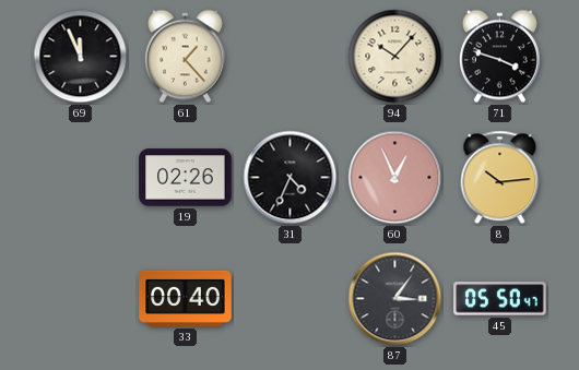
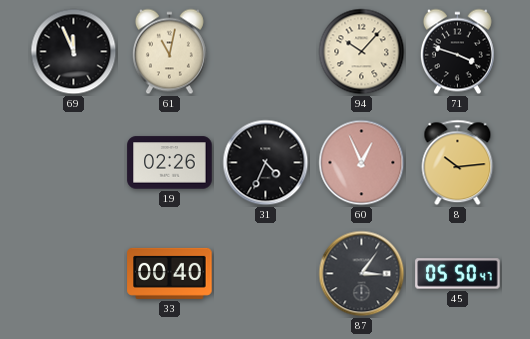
61: 1:23 -> 11:02
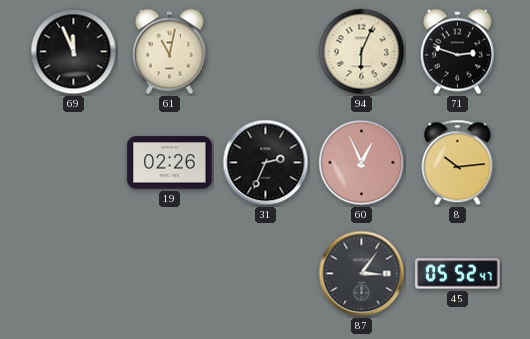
94: 10:07 -> 6:04
71: 3:48 -> 2:48
31: 4:34 -> 2:34
33: 00:40 -> none
45: 05:50 -> 05:52
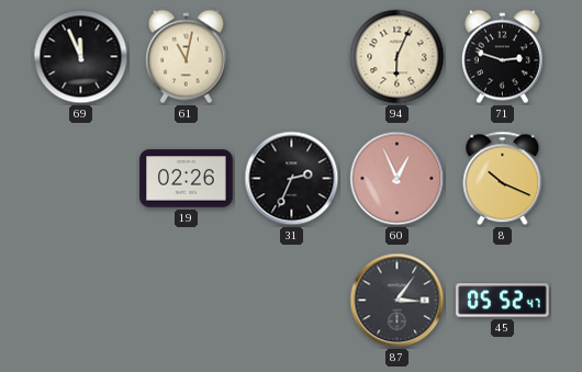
8: 10:14 -> 10:19
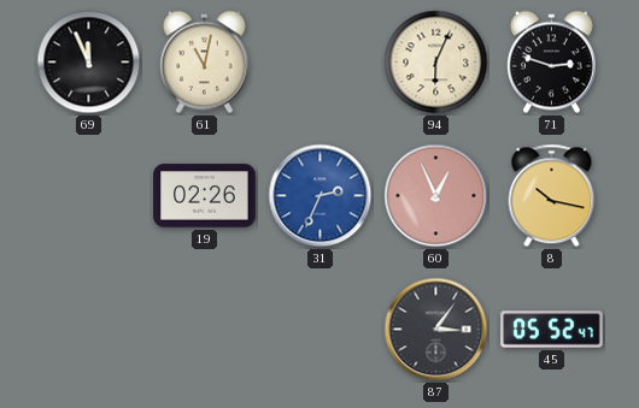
31 dial: black -> blue
8: 10:19 -> 10:17
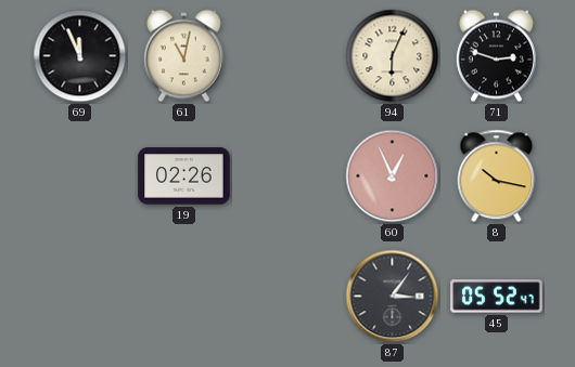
31: 2:34 -> none
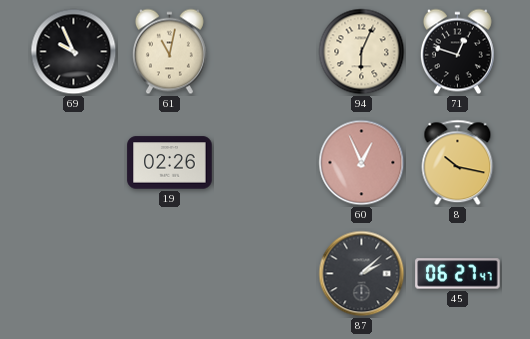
69: 11:56 -> 9:56
71: 2:48 -> 12:48
87: 3:06 -> 2:08
45: 05:52 -> 06:27
